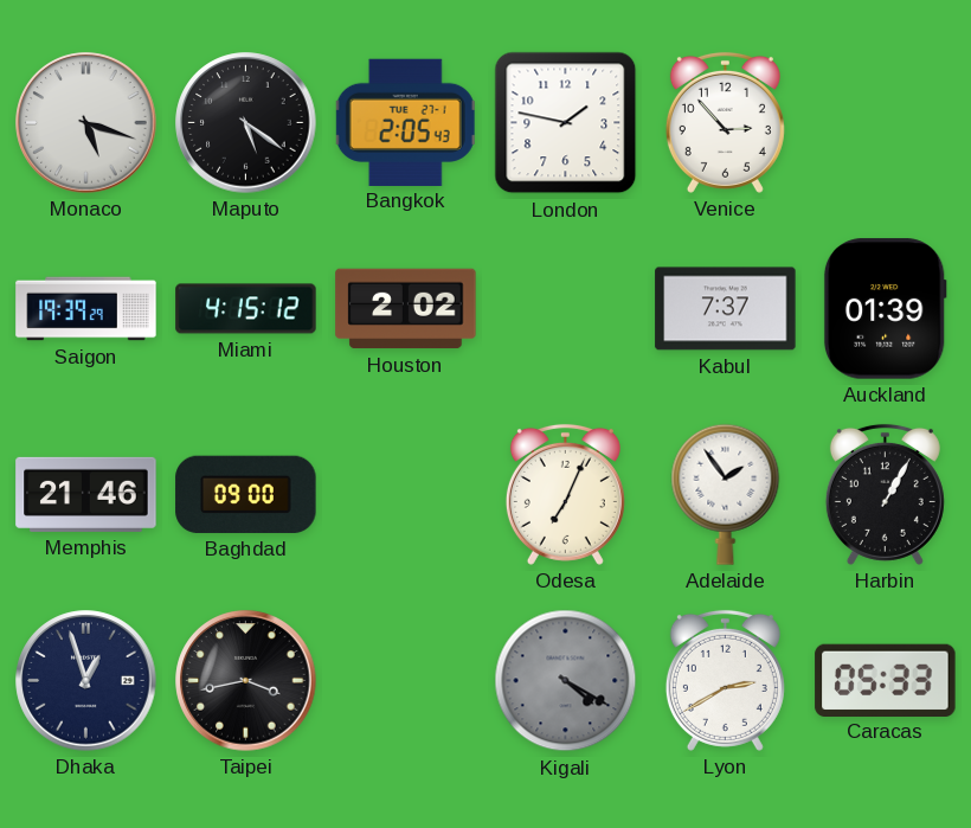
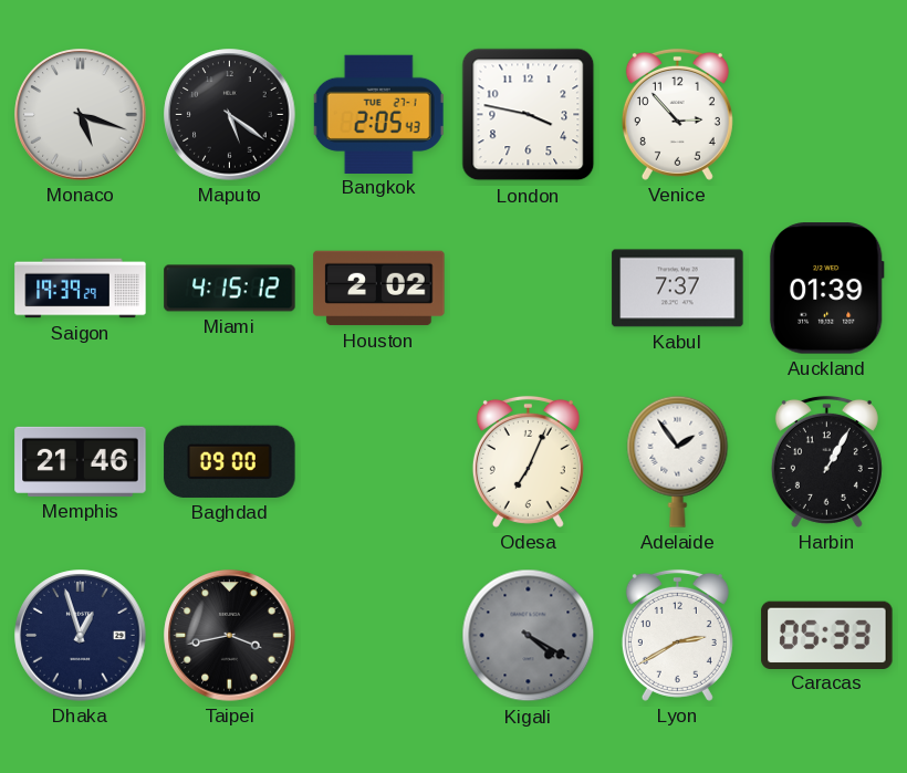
London: 1:47 -> 3:47
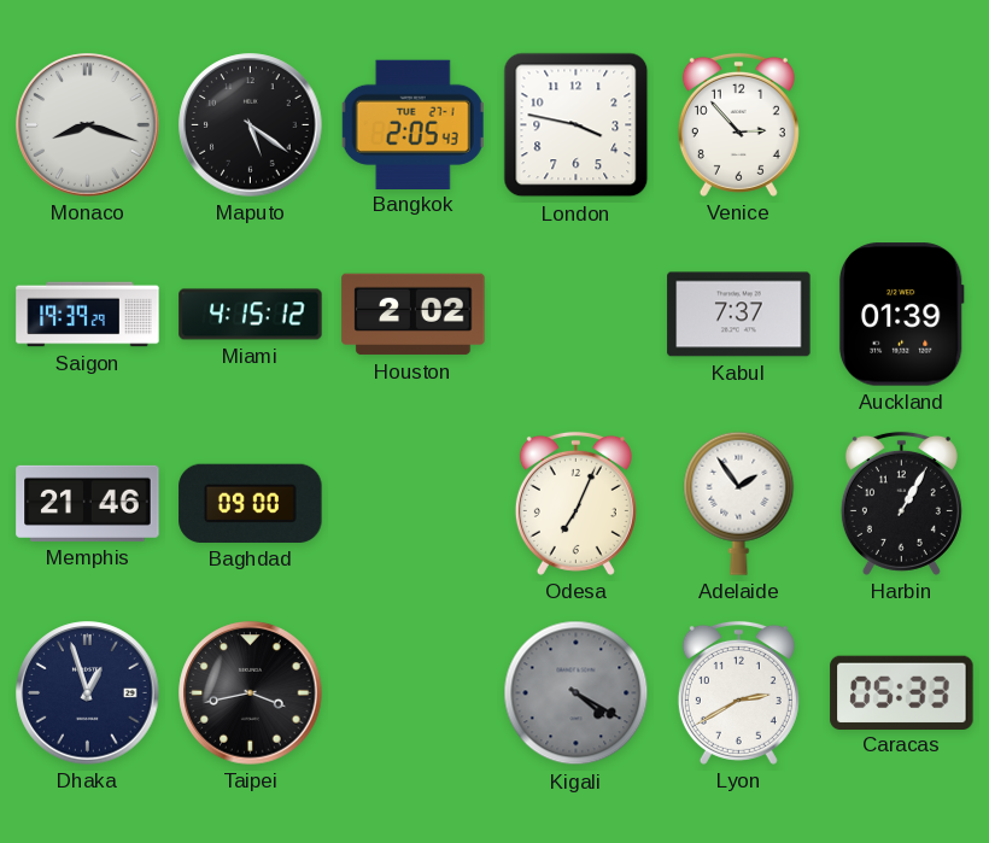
Monaco: 5:18 -> 8:18
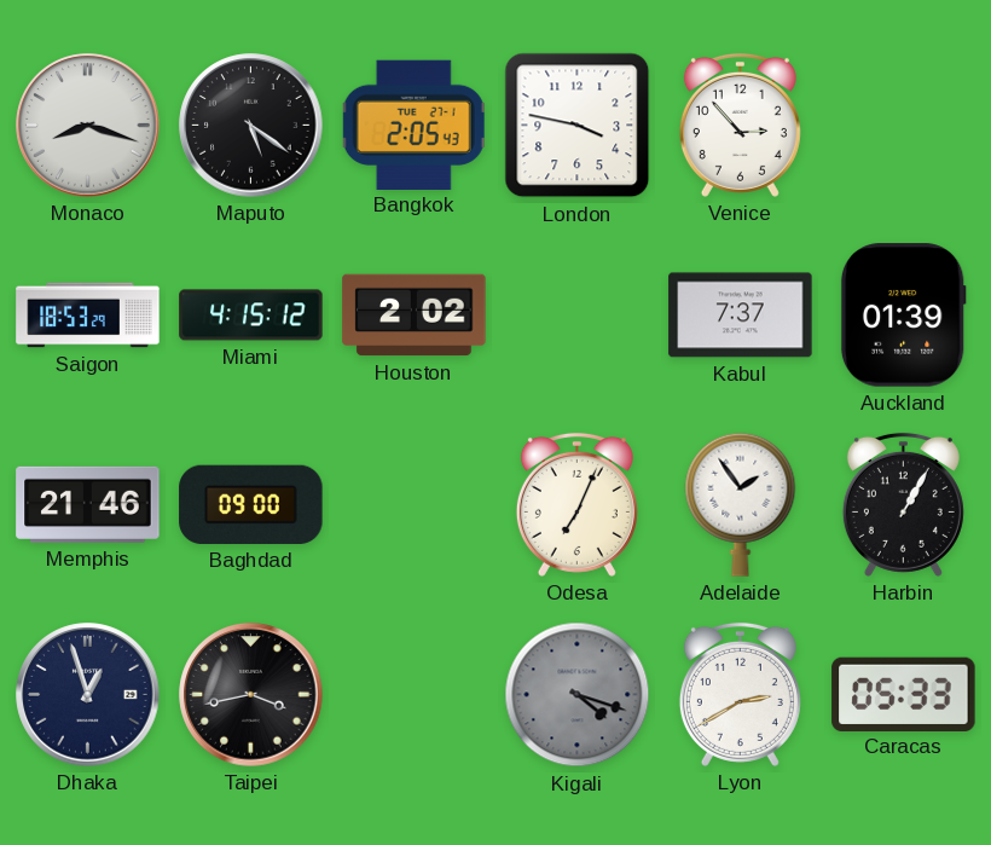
Saigon: 19:39 -> 18:53
Kigali: 4:20 -> 4:18
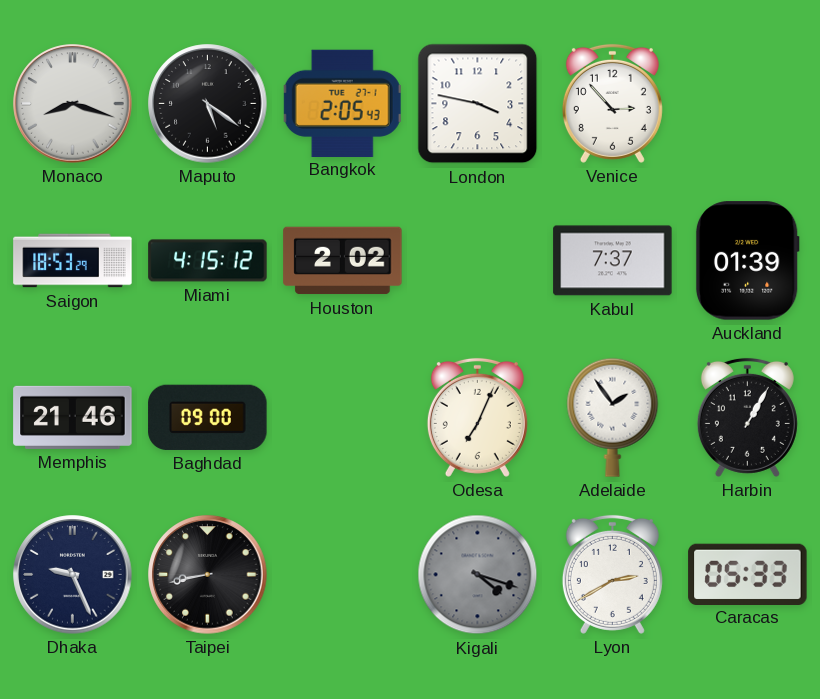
Dhaka: 12:57 -> 9:26
Taipei: 3:43 -> 8:43
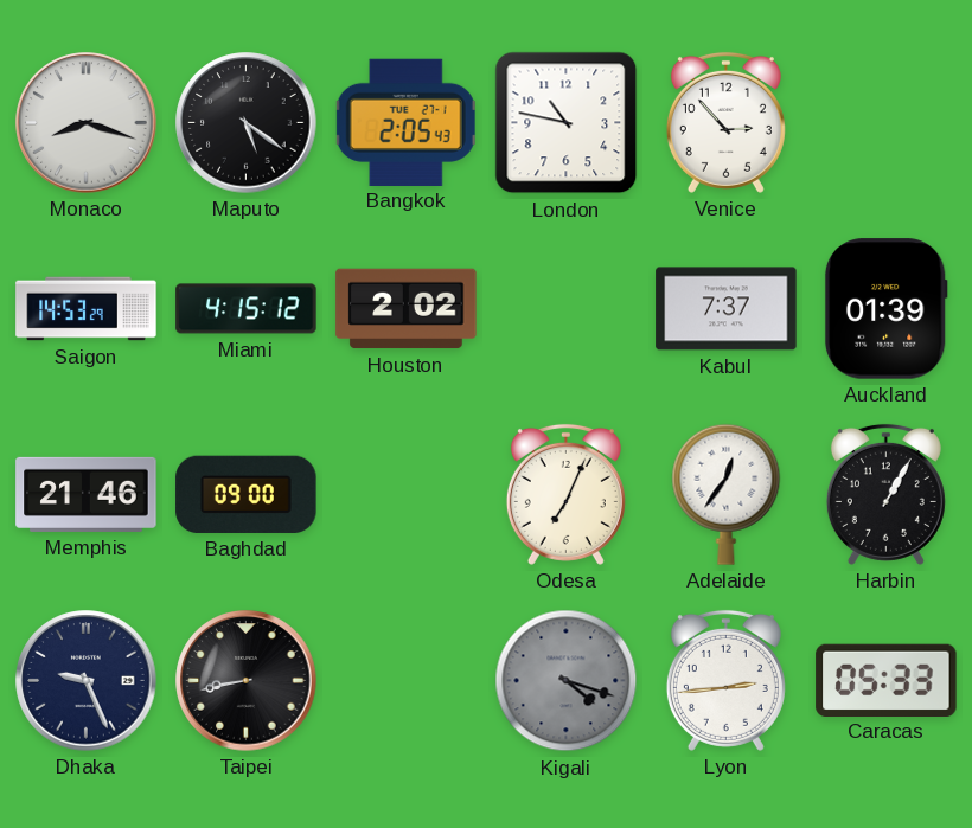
London: 3:47 -> 10:47
Saigon: 18:53 -> 14:53
Adelaide: 1:54 -> 12:36
Lyon: 2:40 -> 2:44
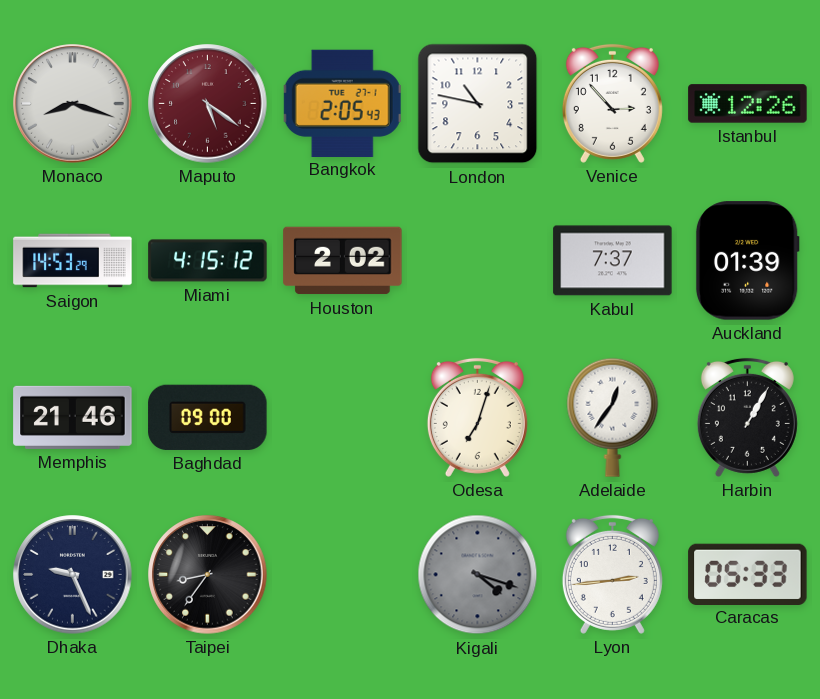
Maputo dial: black -> burgundy
Istanbul: none -> 12:26
Odesa: 7:04 -> 7:03
Taipei: 8:43 -> 8:36
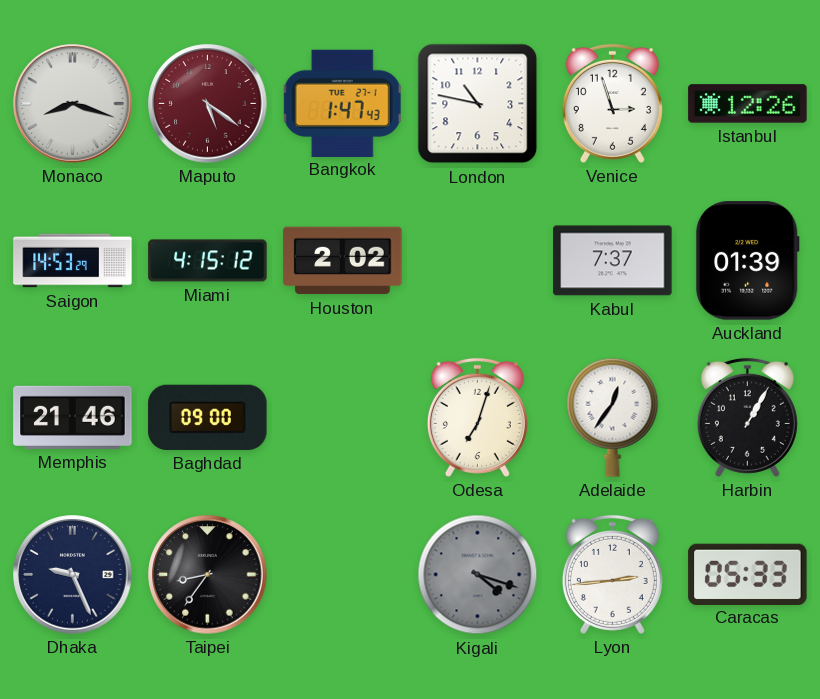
Bangkok: 2:05 -> 1:47
Venice: 2:53 -> 2:57
